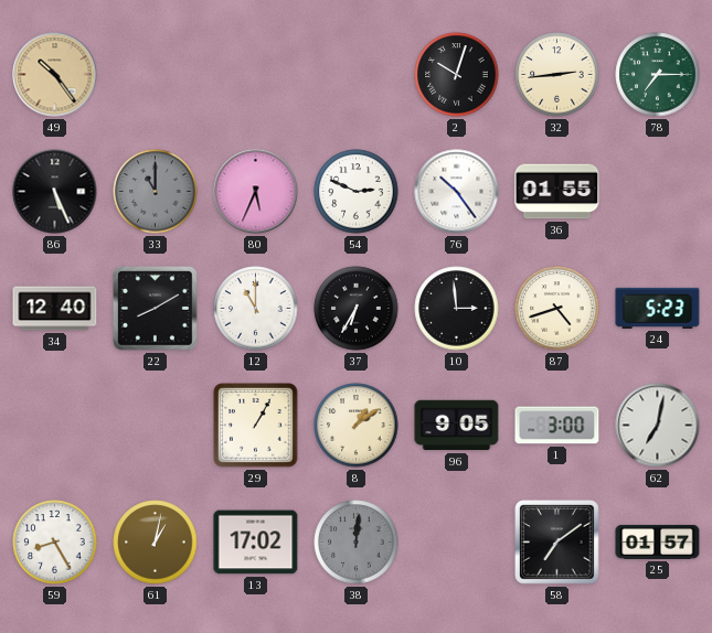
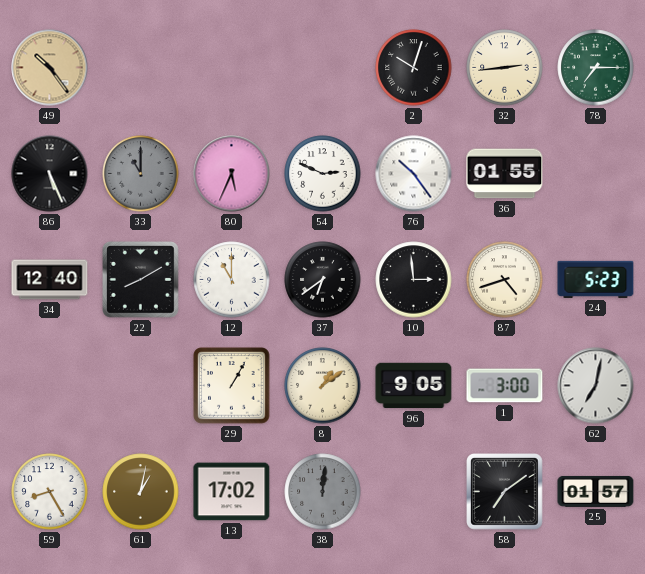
37: 6:35 -> 6:39
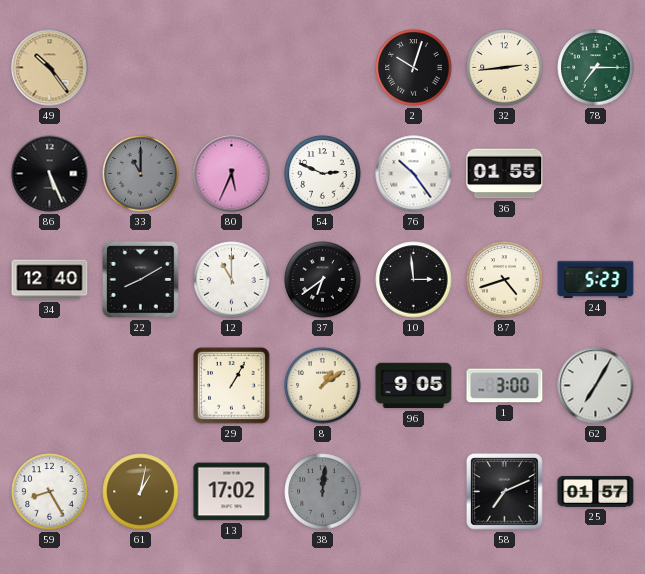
62: 7:02 -> 7:05
58: 7:09 -> 7:11
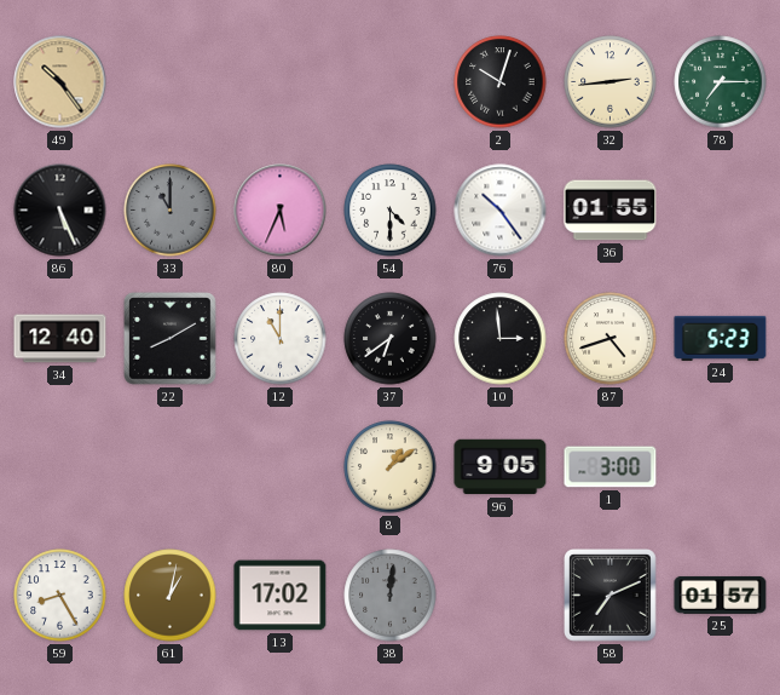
54: 2:49 -> 4:30
29: 1:05 -> none
62: 7:05 -> none
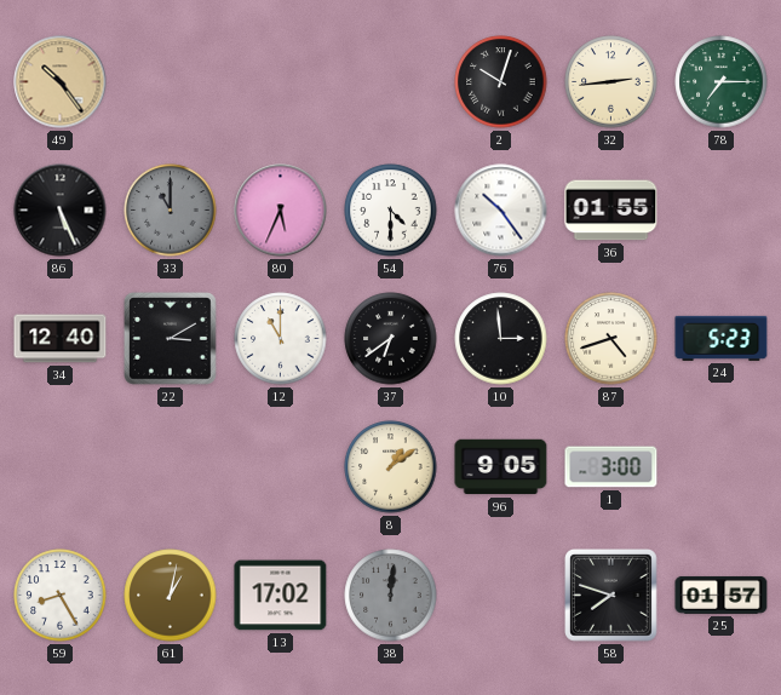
22: 8:10 -> 3:10
58: 7:11 -> 7:48
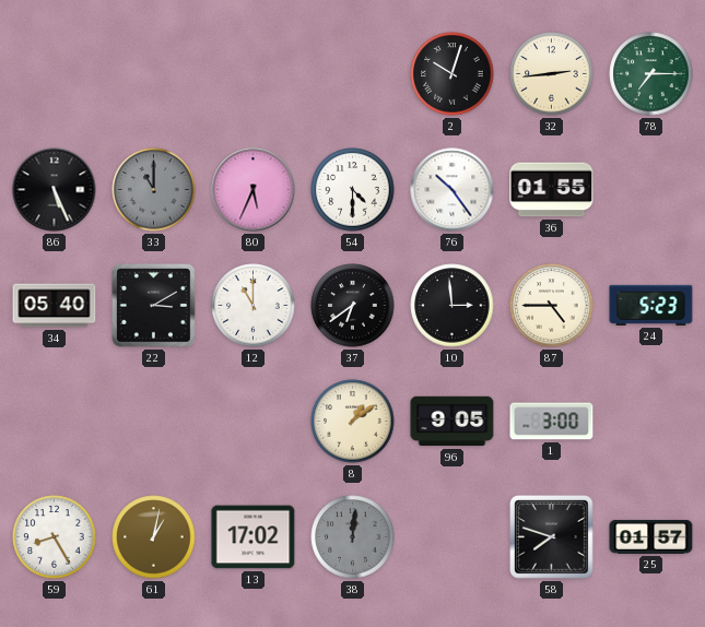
49: 10:24 -> none
34: 12:40 -> 05:40
87: 4:42 -> 4:45
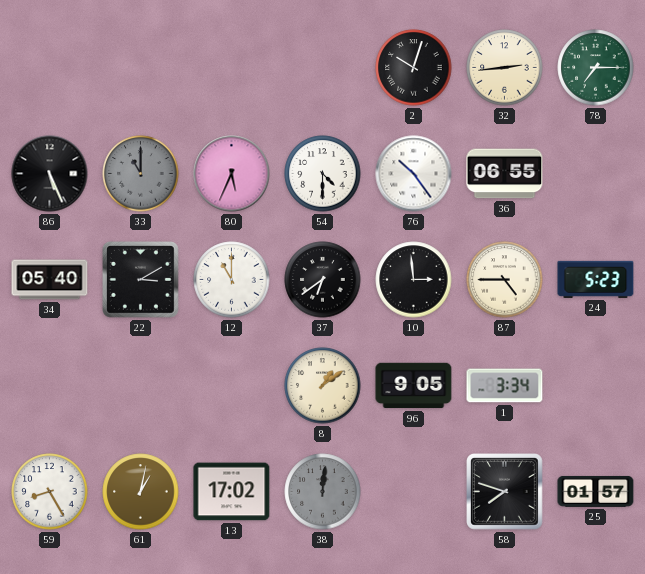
36: 01:55 -> 06:55
1: 3:00 -> 3:34
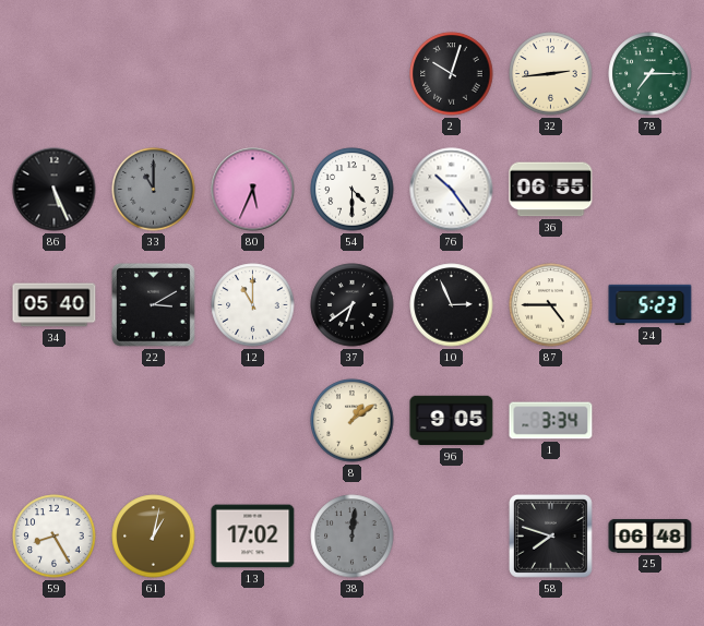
10: 2:59 -> 2:56
25: 01:57 -> 06:48
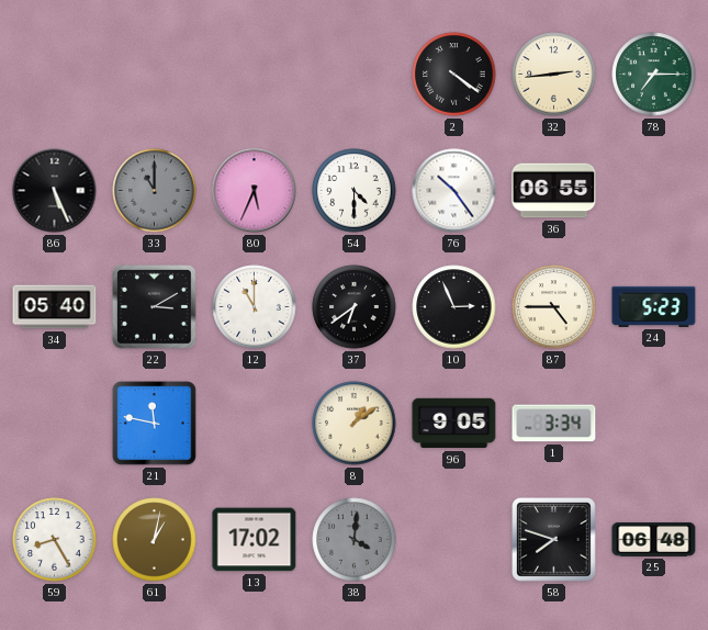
2: 10:03 -> 4:21
21: none -> 11:47
38: 12:01 -> 4:01
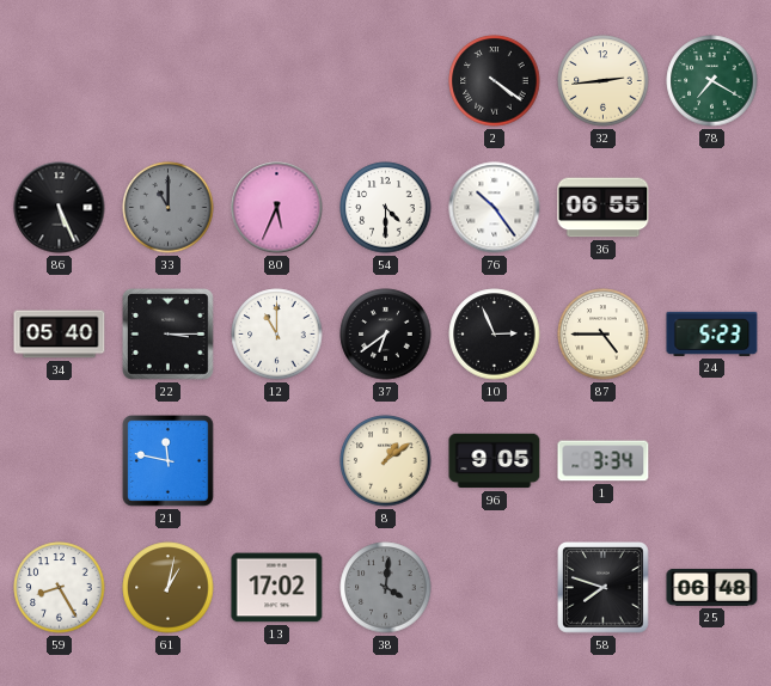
78: 7:15 -> 7:20
22: 3:10 -> 3:15
